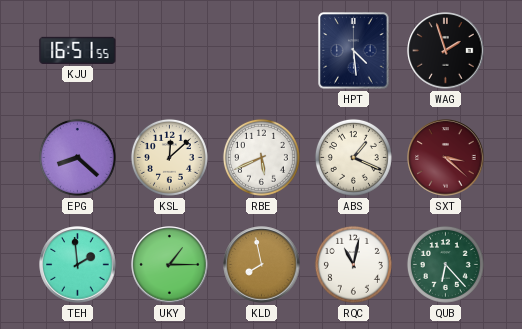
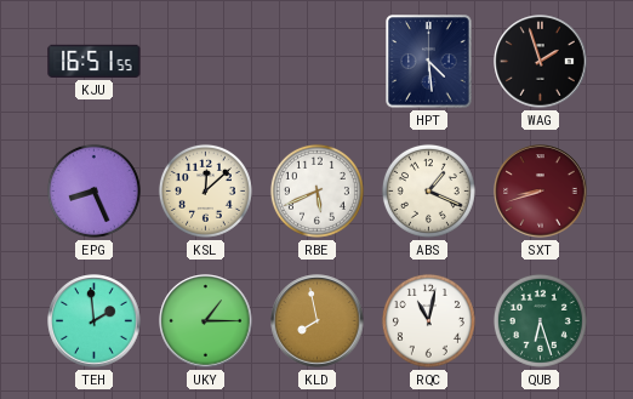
EPG: 8:22 -> 8:26
SXT: 3:22 -> 8:42
QUB: 6:23 -> 6:27
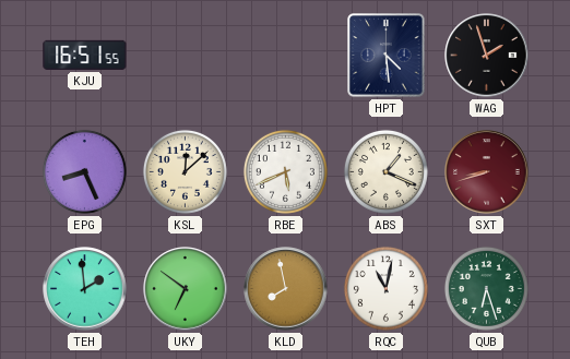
UKY: 1:15 -> 6:51
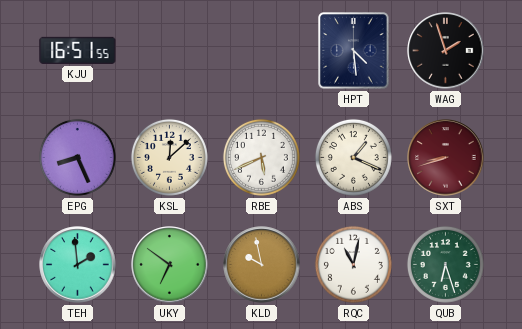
KLD: 7:58 -> 9:58
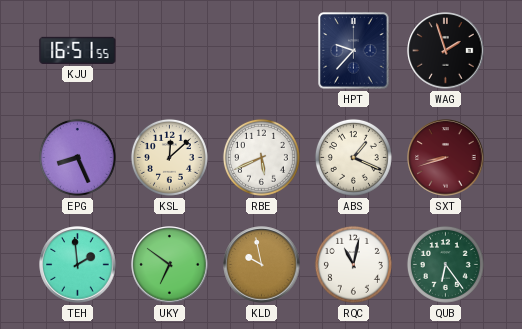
HPT: 4:29 -> 9:37
QUB: 6:27 -> 6:24
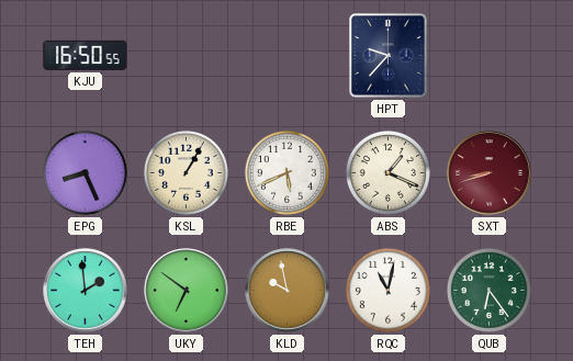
KJU: 16:51 -> 16:50
WAG: 1:57 -> none
KSL: 12:08 -> 1:05
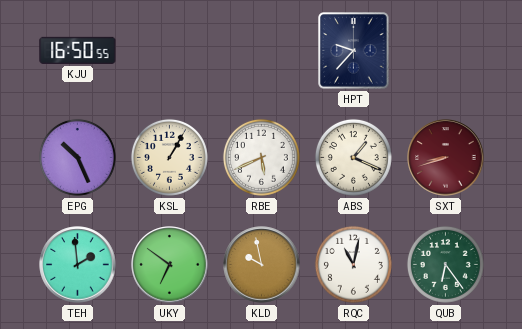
EPG: 8:26 -> 10:26
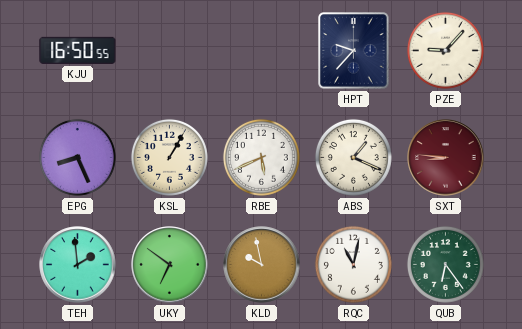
PZE: none -> 9:07
EPG: 10:26 -> 8:26
SXT: 8:42 -> 8:46
